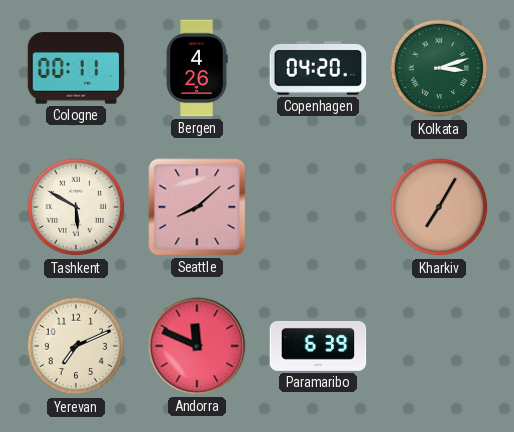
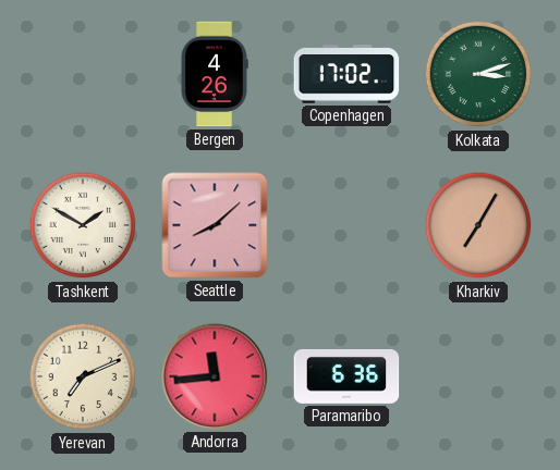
Cologne: 00:11 -> none
Copenhagen: 04:20 -> 17:02
Tashkent: 5:50 -> 1:50
Andorra: 11:49 -> 11:44
Paramaribo: 6:39 -> 6:36
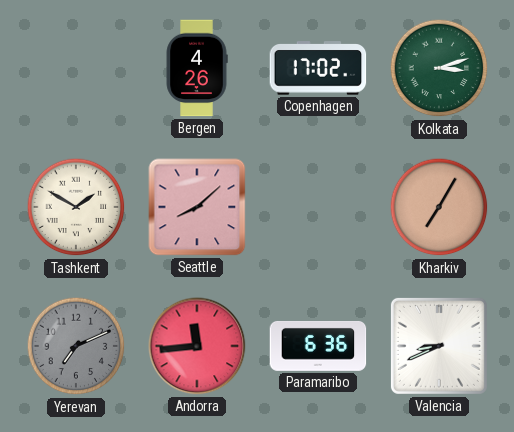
Yerevan dial: cream -> grey
Valencia: none -> 8:41
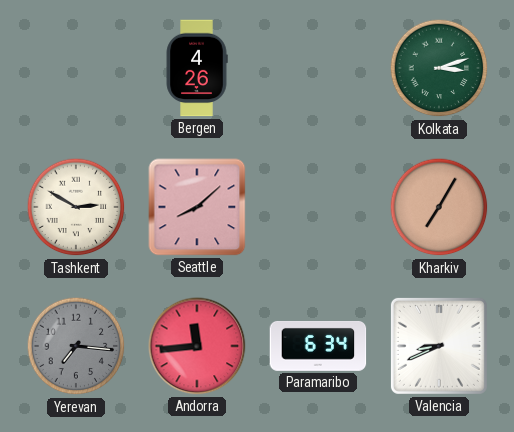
Copenhagen: 17:02 -> none
Tashkent: 1:50 -> 2:50
Yerevan: 7:11 -> 7:16
Paramaribo: 6:36 -> 6:34
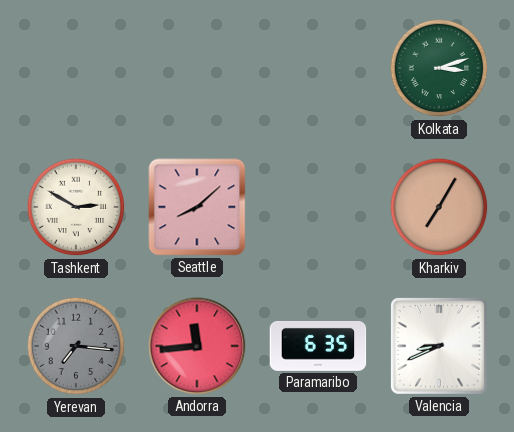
Bergen: 4:26 -> none
Paramaribo: 6:34 -> 6:35
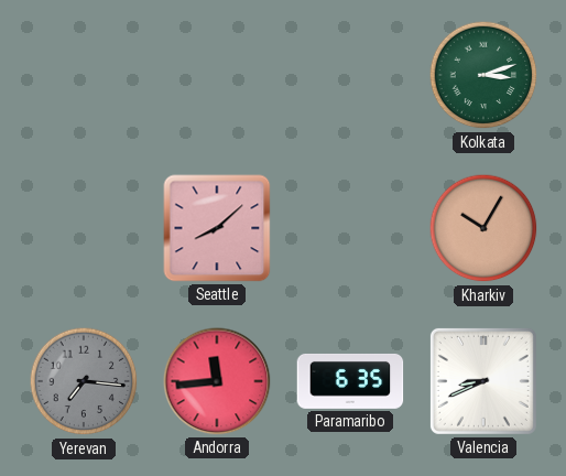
Tashkent: 2:50 -> none
Kharkiv: 7:05 -> 10:05
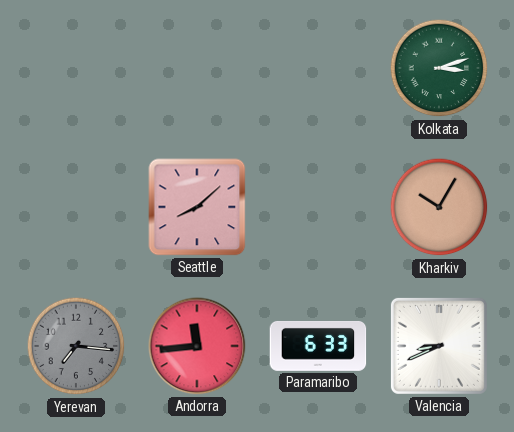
Paramaribo: 6:35 -> 6:33
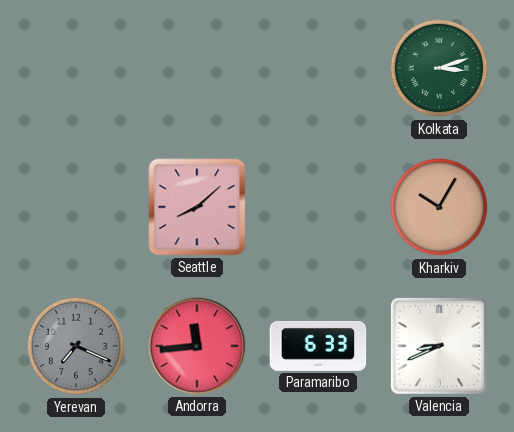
Yerevan: 7:16 -> 7:19
